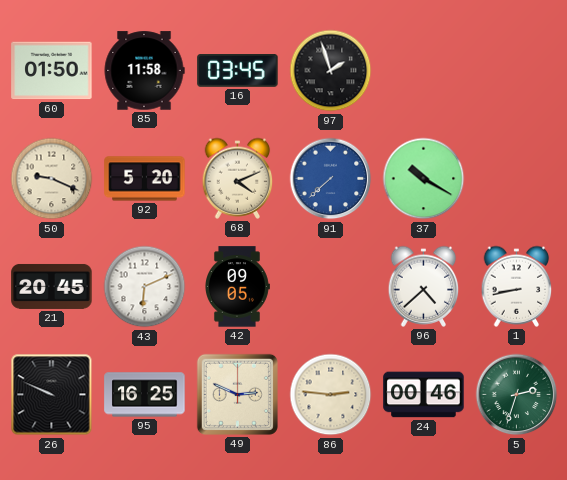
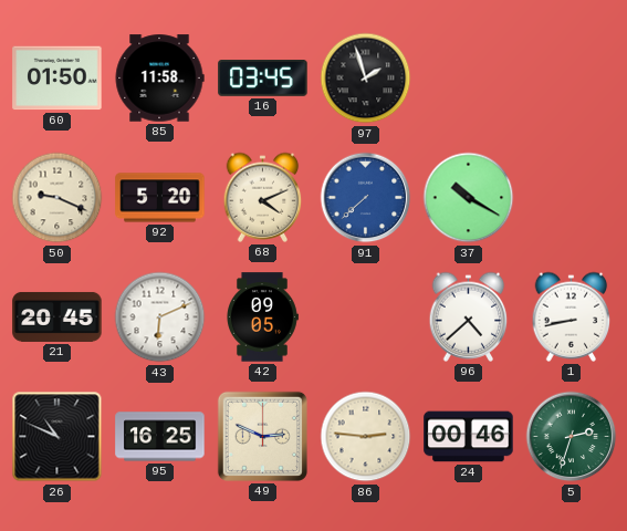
26: 9:49 -> 10:49
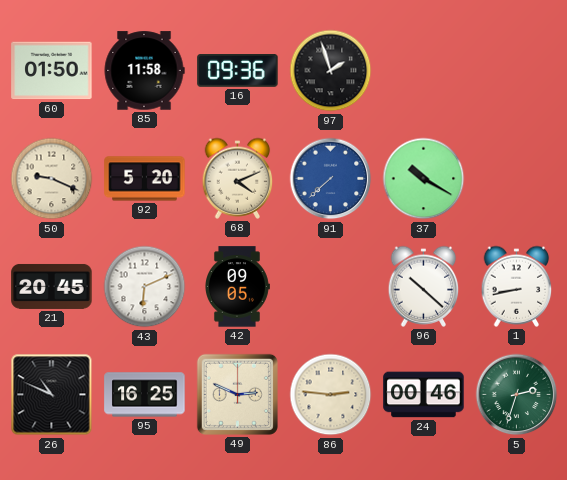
16: 03:45 -> 09:36
96: 4:38 -> 10:22
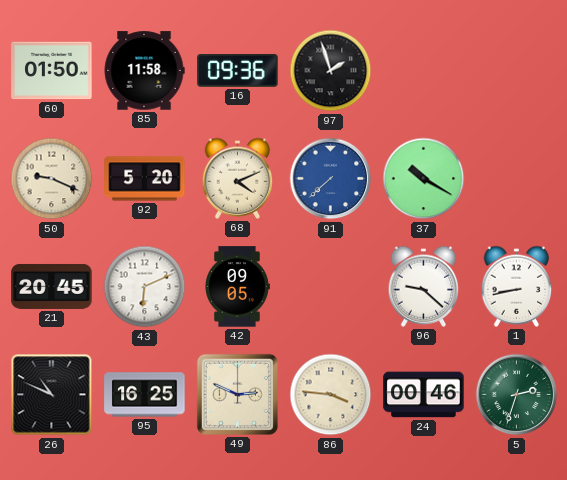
96: 10:22 -> 9:22
86: 2:46 -> 3:46
